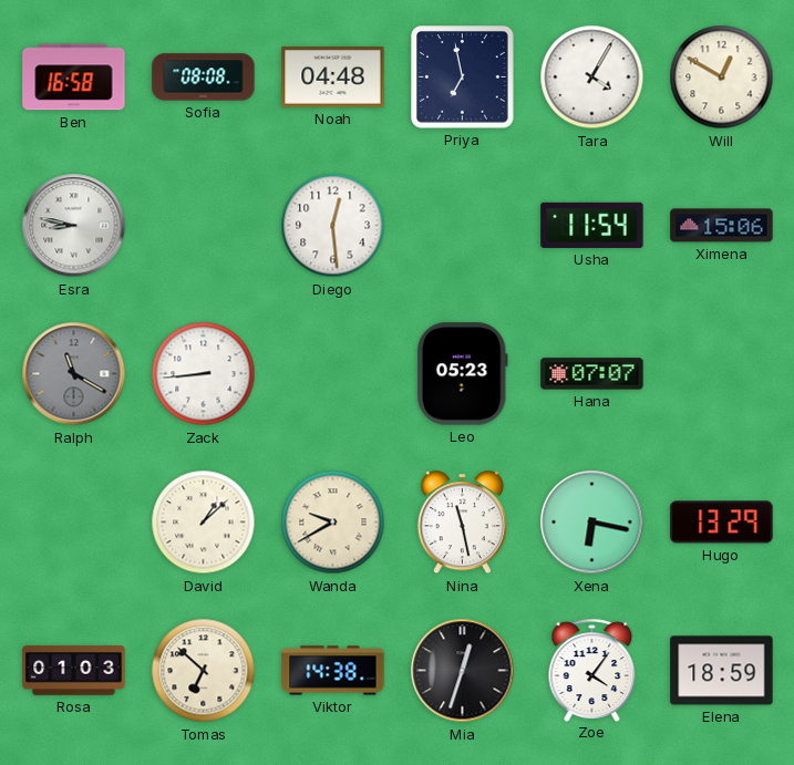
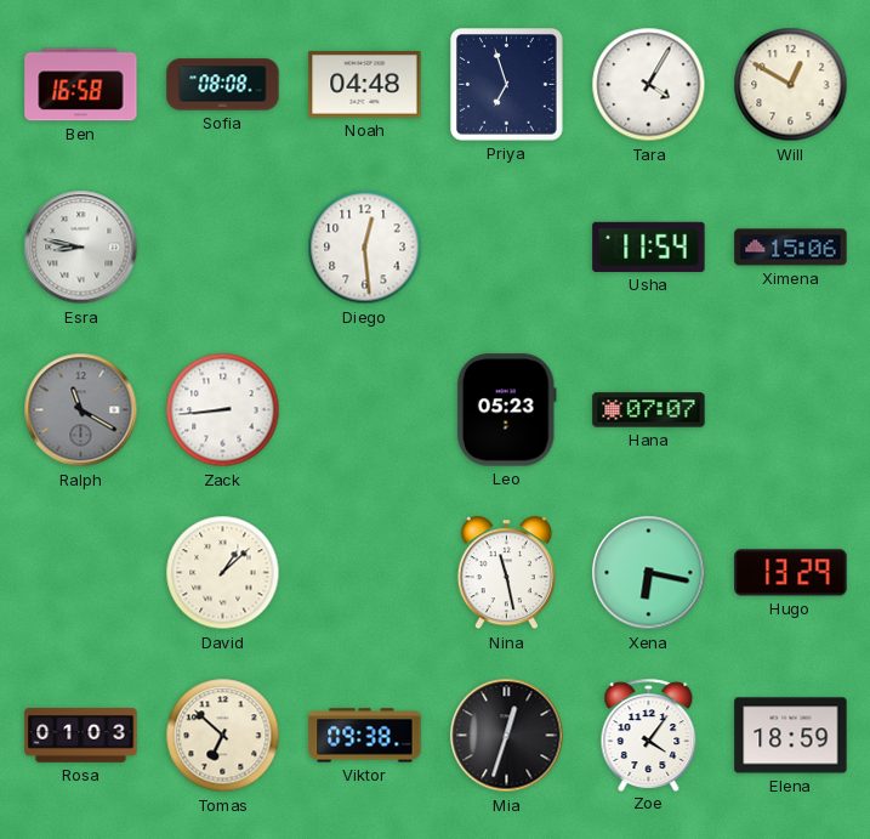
Priya: 6:58 -> 6:57
Wanda: 9:40 -> none
Viktor: 14:38 -> 09:38
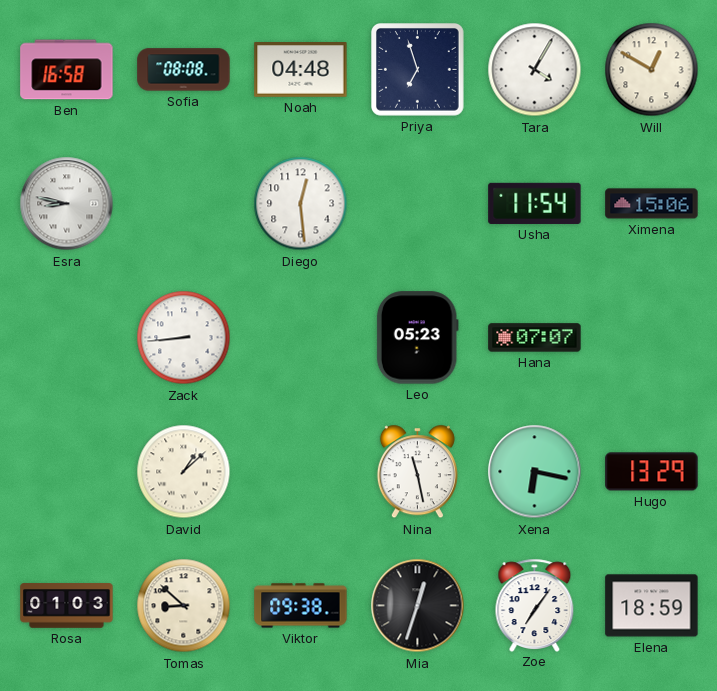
Ralph: 11:20 -> none
Tomas: 6:52 -> 8:52
Zoe: 4:06 -> 7:06
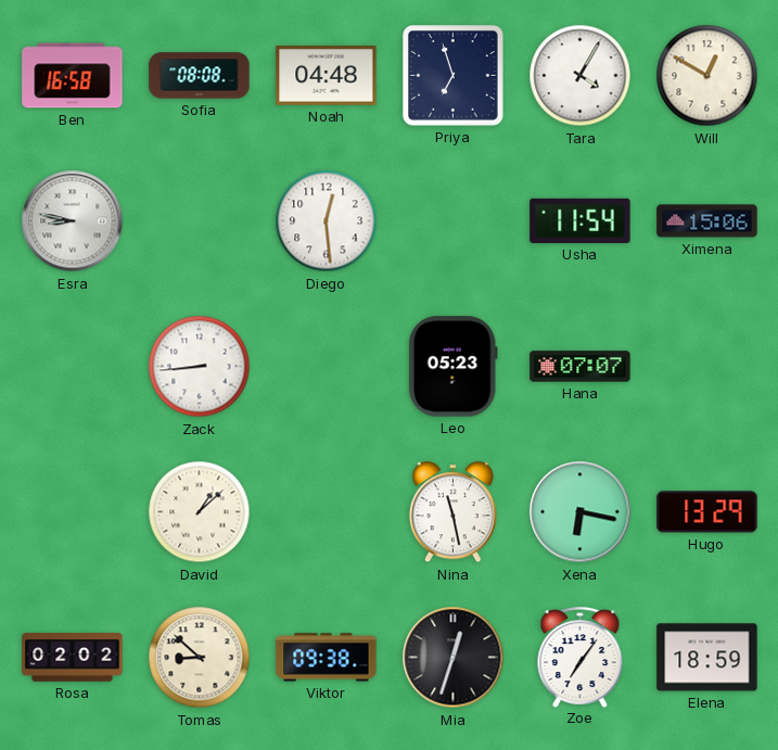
Rosa: 01:03 -> 02:02
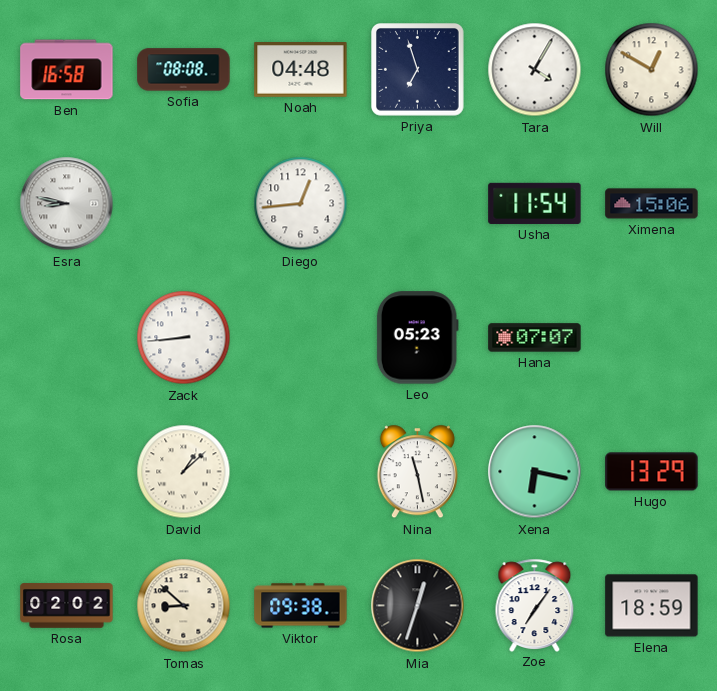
Diego: 12:29 -> 12:44
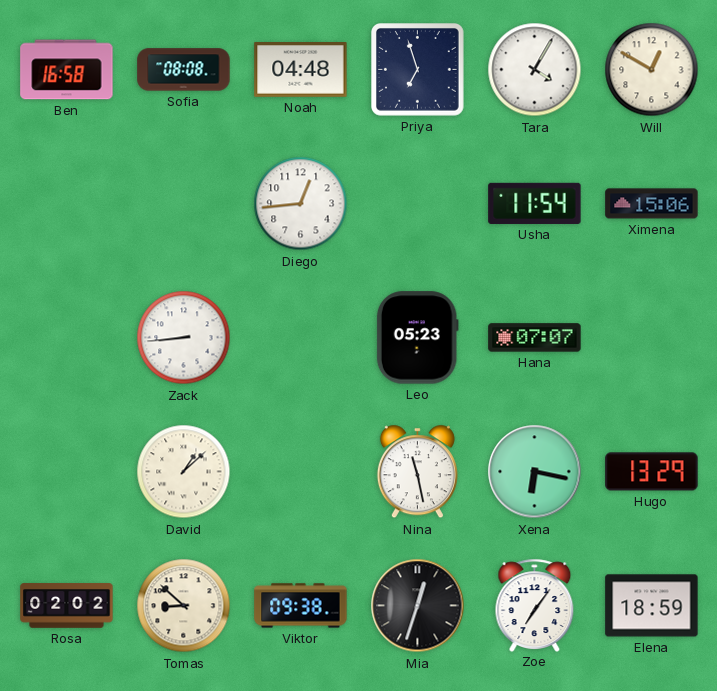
Esra: 8:47 -> none
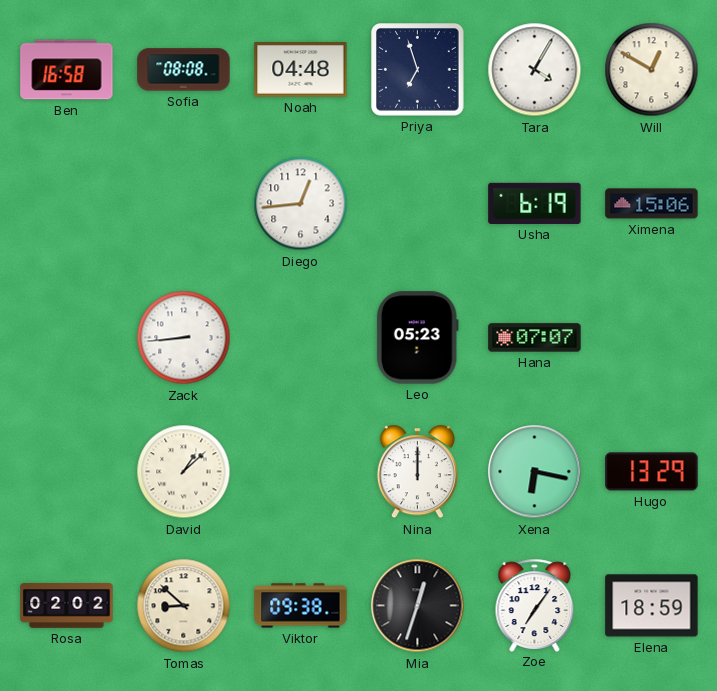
Usha: 11:54 -> 6:19
Nina: 11:28 -> 12:00
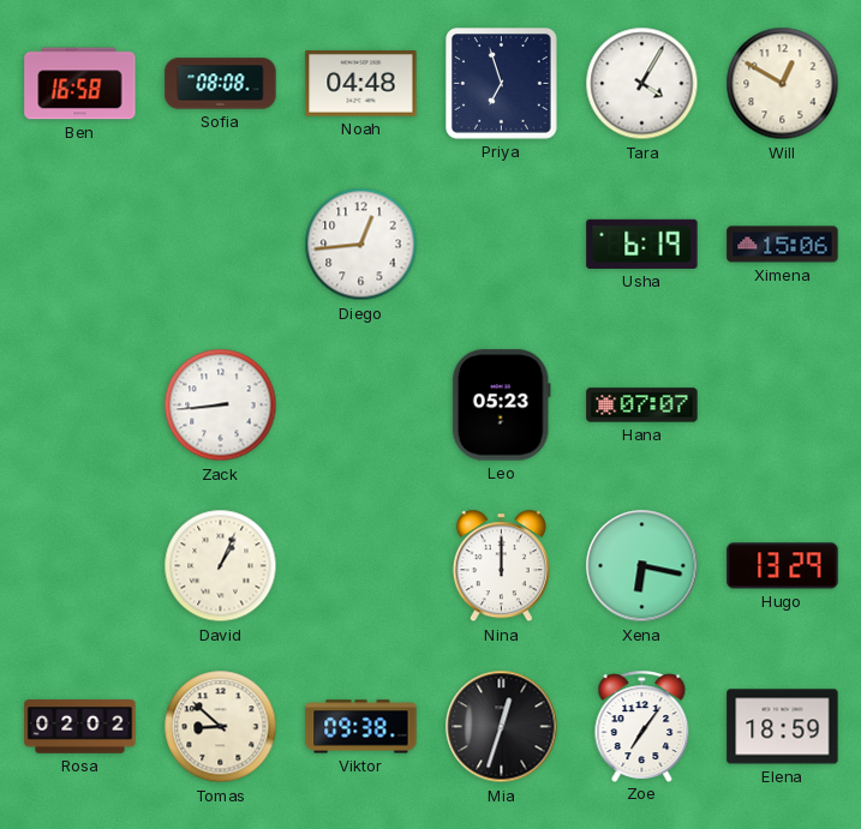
David: 1:08 -> 1:04
